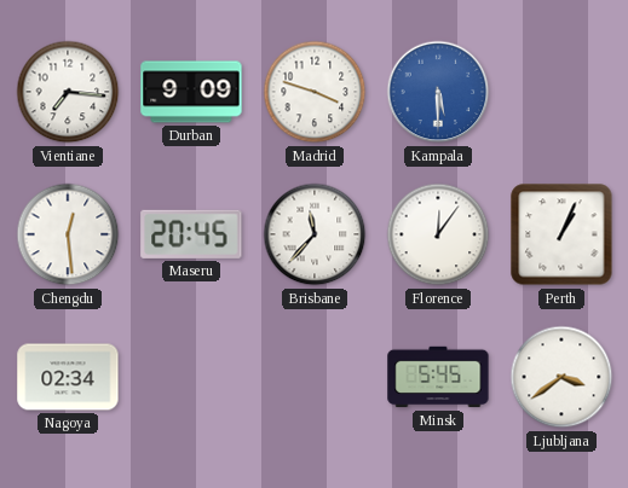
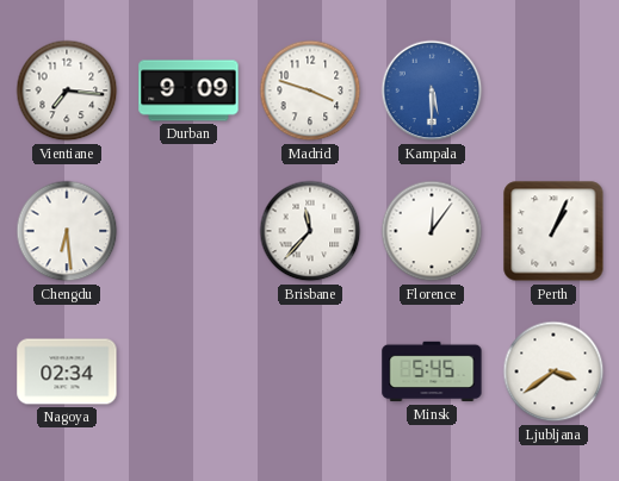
Chengdu: 12:29 -> 6:29
Maseru: 20:45 -> none
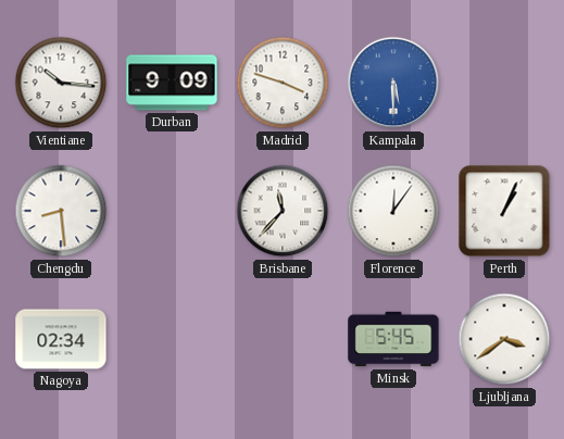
Vientiane: 7:16 -> 10:16
Chengdu: 6:29 -> 8:29
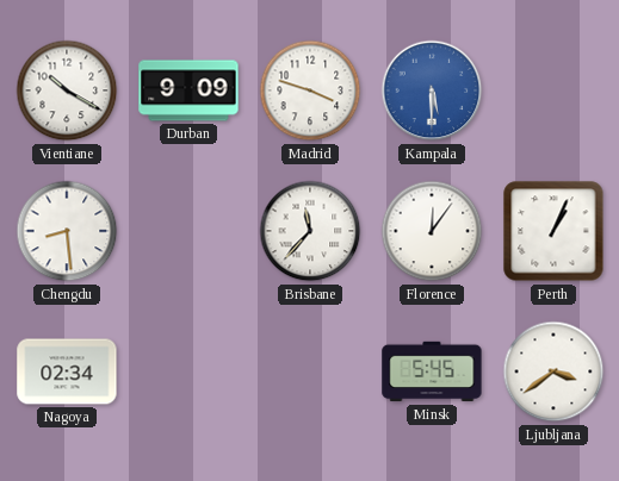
Vientiane: 10:16 -> 10:20
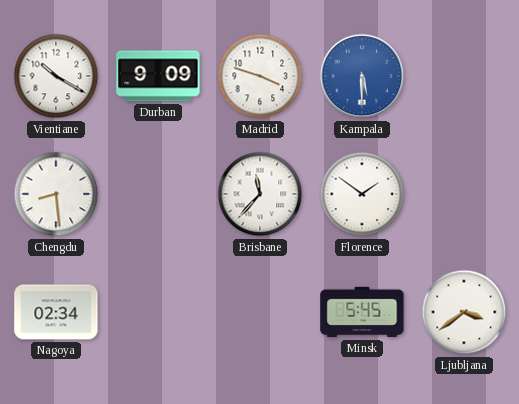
Florence: 12:06 -> 1:51
Perth: 1:04 -> none
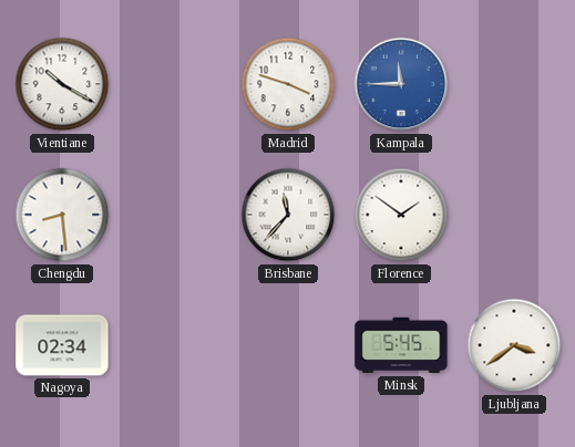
Durban: 9:09 -> none
Kampala: 5:30 -> 11:45
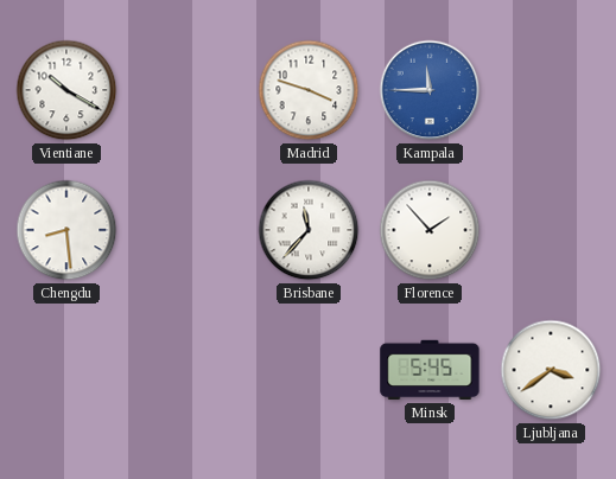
Florence: 1:51 -> 1:53
Nagoya: 02:34 -> none
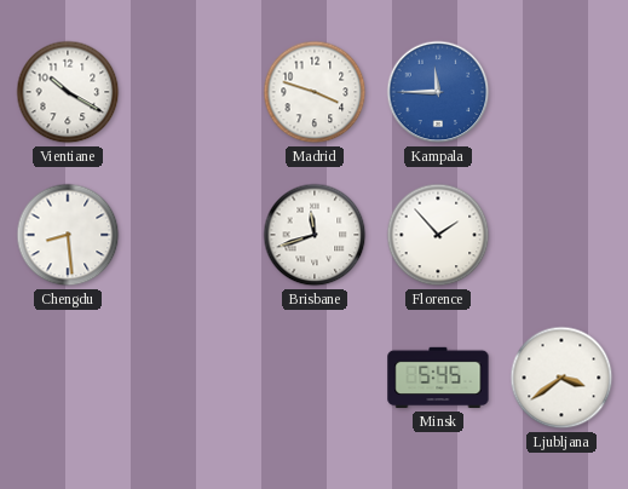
Brisbane: 11:37 -> 11:42
